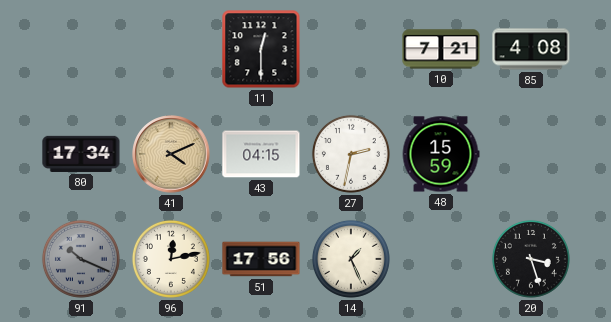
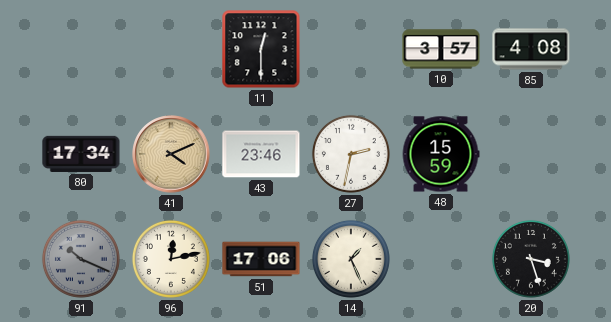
10: 7:21 -> 3:57
43: 04:15 -> 23:46
51: 17:56 -> 17:06
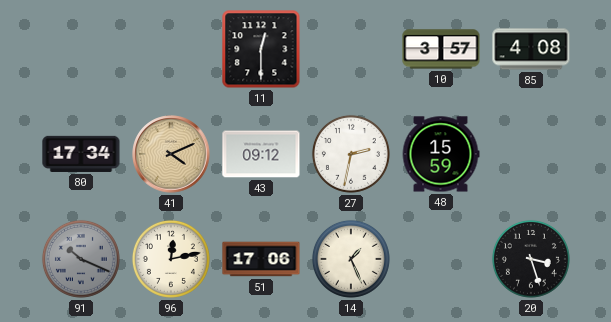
43: 23:46 -> 09:12
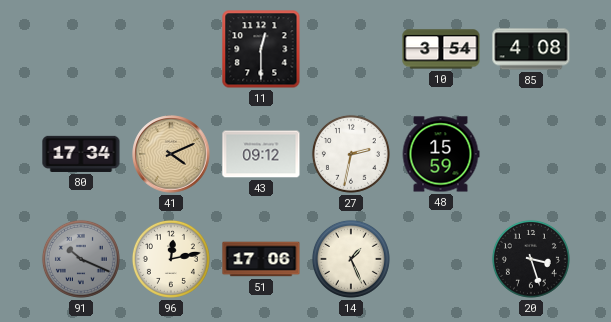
10: 3:57 -> 3:54
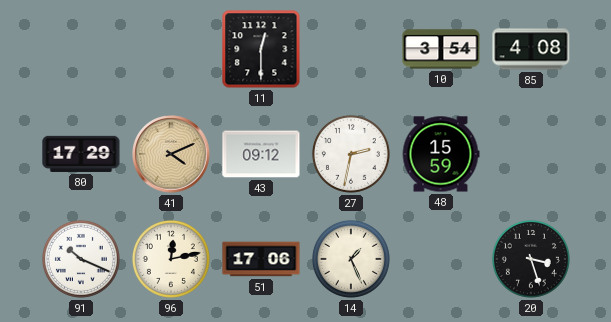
80: 17:34 -> 17:29
91 dial: grey -> white
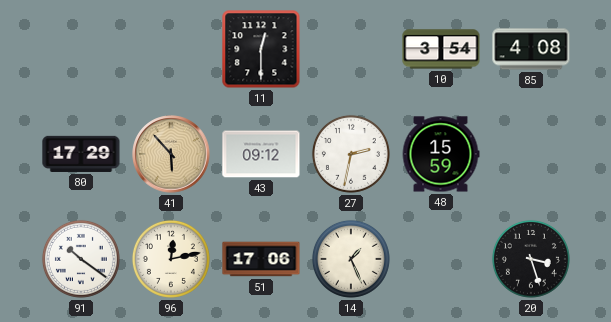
41: 4:11 -> 5:53
91: 10:19 -> 10:21
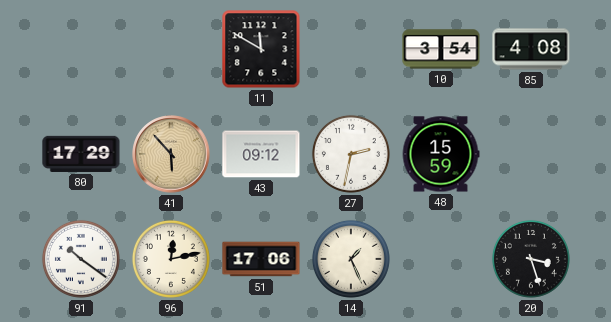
11: 12:30 -> 11:50
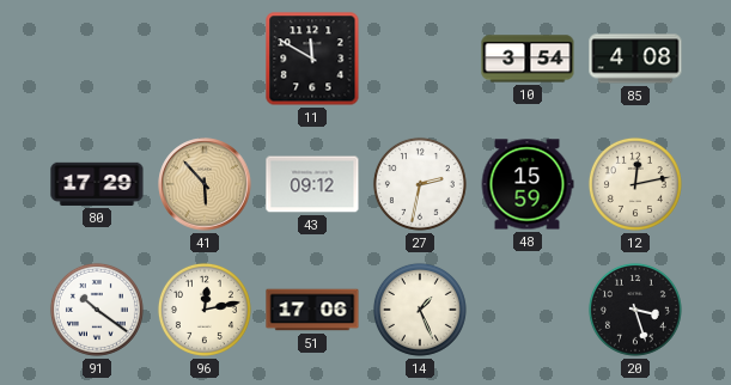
12: none -> 12:13
